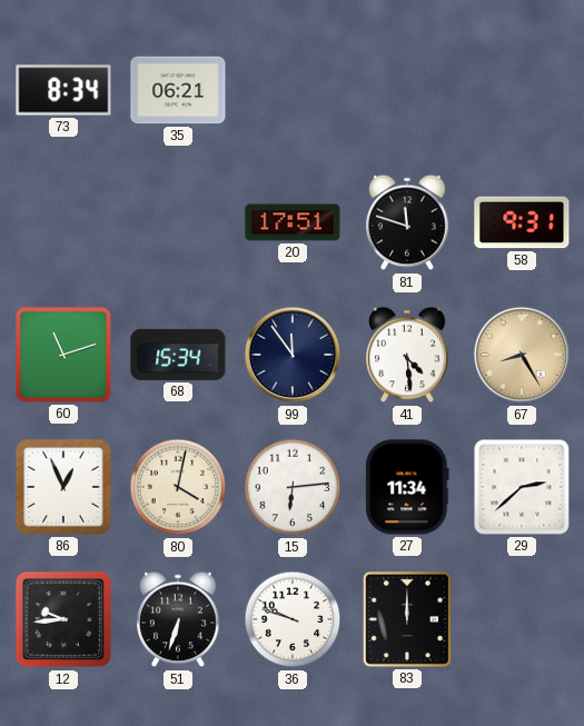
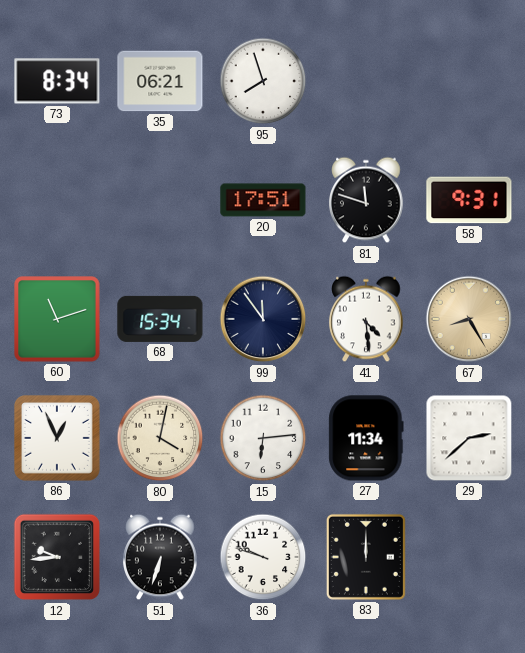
95: none -> 7:57
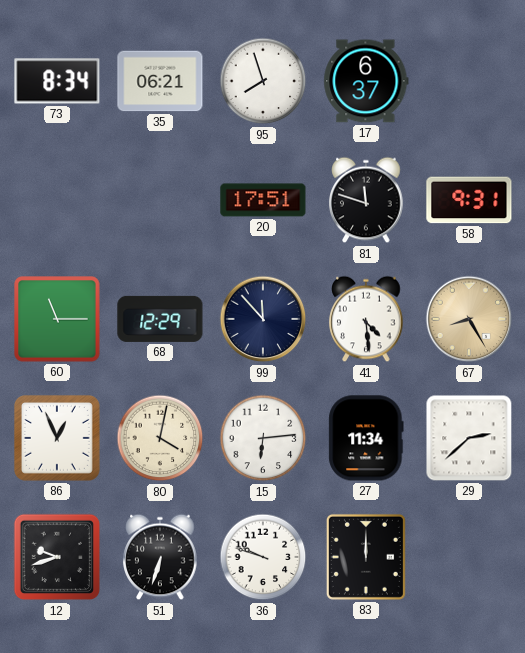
17: none -> 6:37
60: 11:12 -> 11:15
68: 15:34 -> 12:29
99: 11:54 -> 11:53
12: 9:44 -> 9:42
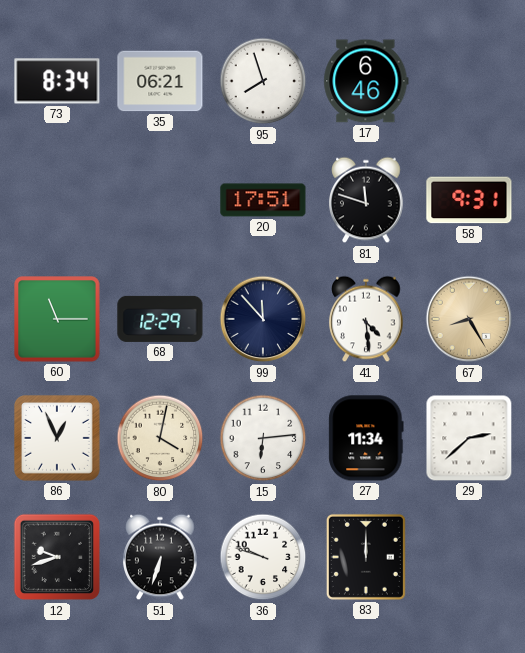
17: 6:37 -> 6:46
